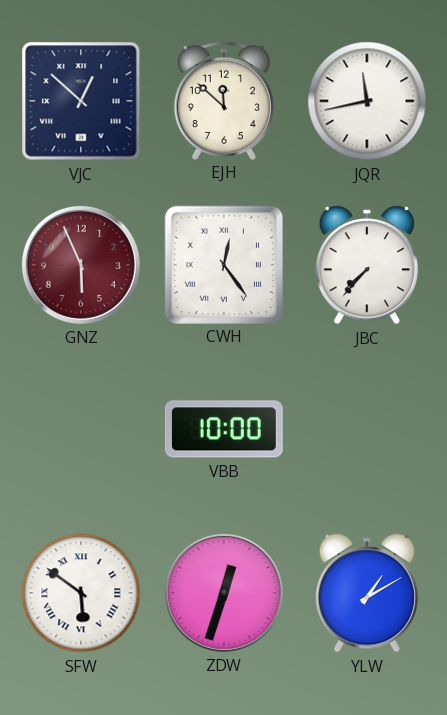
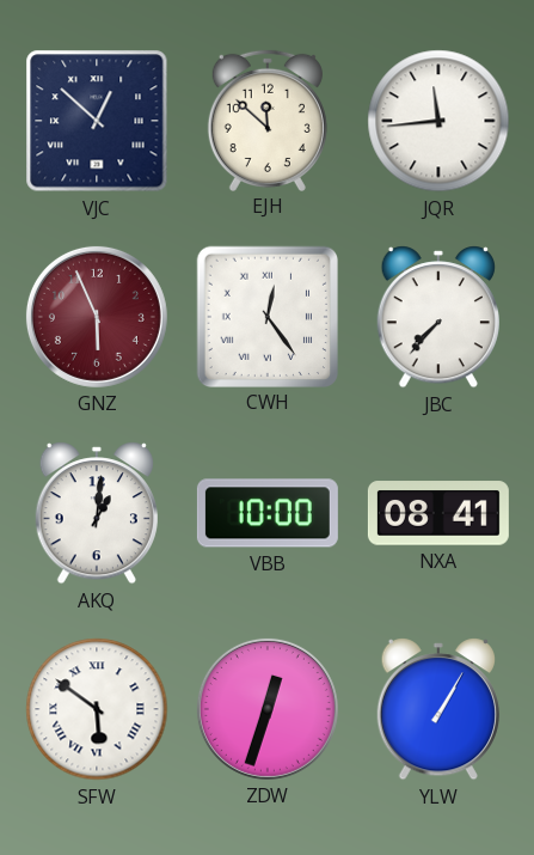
JQR: 11:43 -> 11:44
AKQ: none -> 1:01
NXA: none -> 08:41
YLW: 1:10 -> 1:05
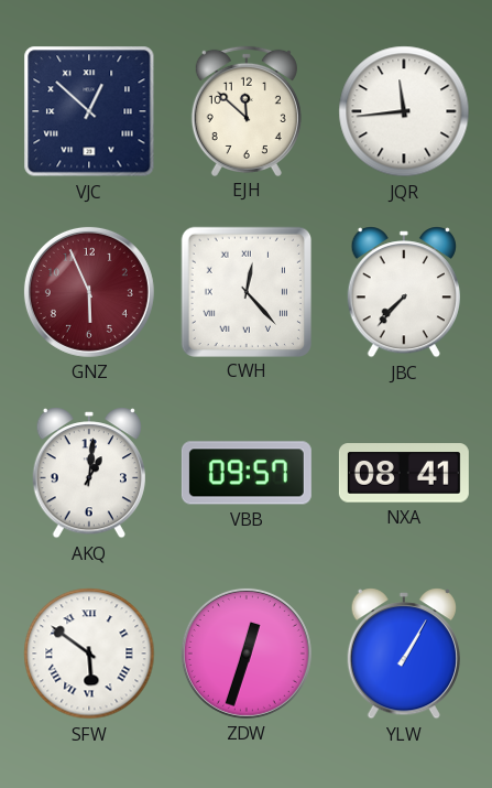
CWH: 12:24 -> 12:23
VBB: 10:00 -> 09:57
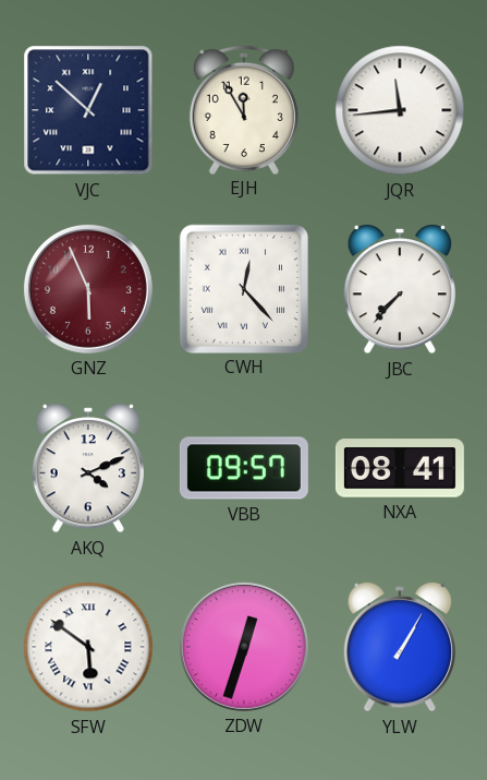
EJH: 11:52 -> 11:55
AKQ: 1:01 -> 4:11
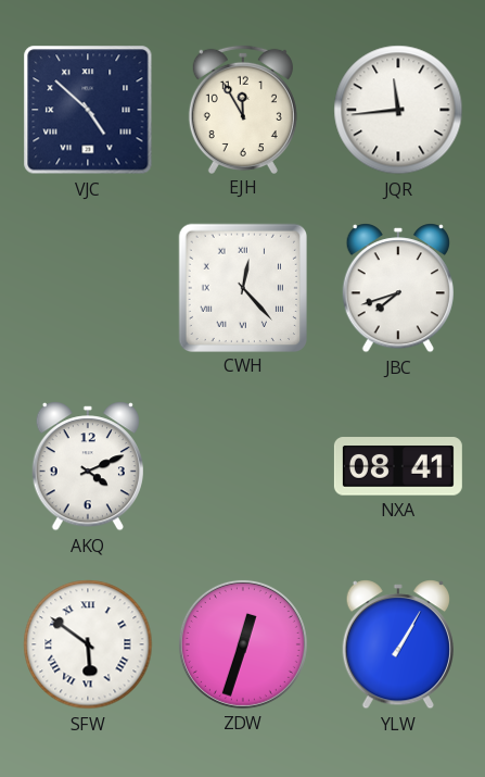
VJC: 12:52 -> 4:52
GNZ: 5:56 -> none
JBC: 7:37 -> 7:42
VBB: 09:57 -> none
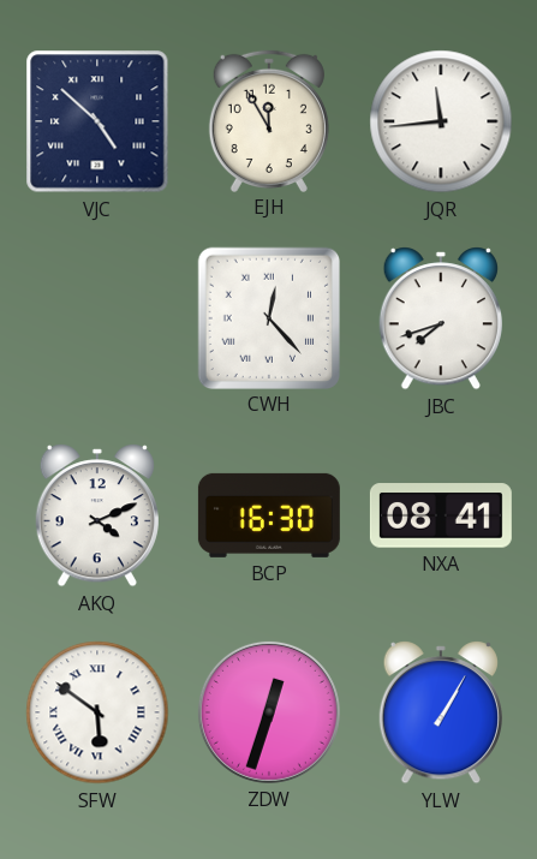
BCP: none -> 16:30
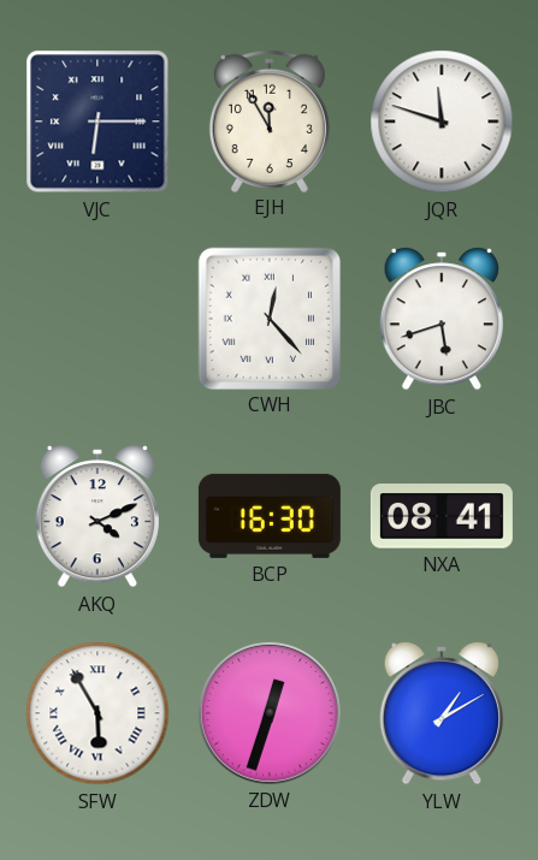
VJC: 4:52 -> 6:15
JQR: 11:44 -> 11:48
JBC: 7:42 -> 5:42
SFW: 5:51 -> 5:55
YLW: 1:05 -> 1:10
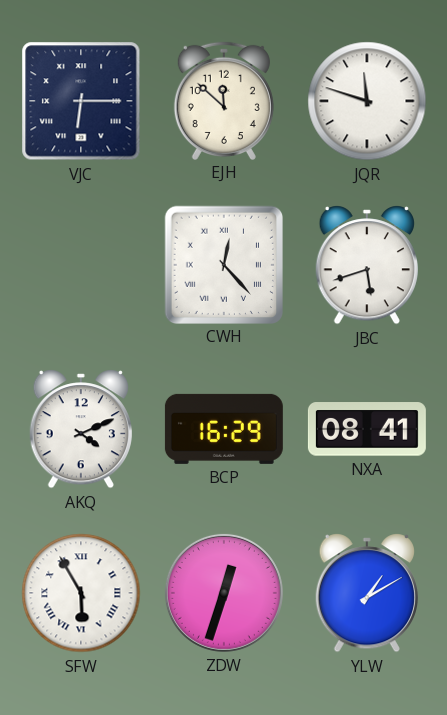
EJH: 11:55 -> 11:52
BCP: 16:30 -> 16:29
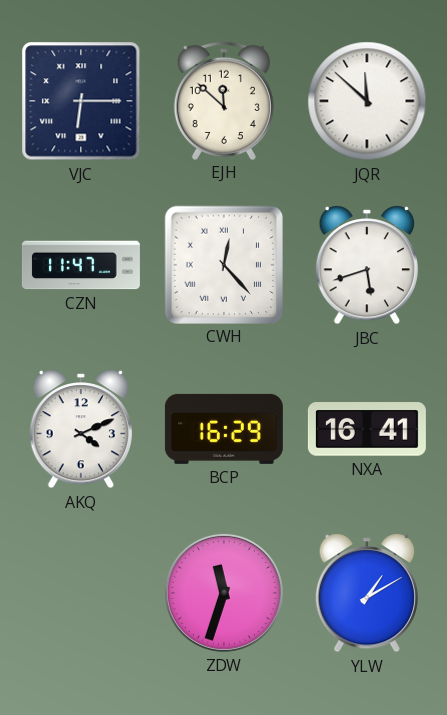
JQR: 11:48 -> 11:52
CZN: none -> 11:47
NXA: 08:41 -> 16:41
SFW: 5:55 -> none
ZDW: 12:33 -> 11:33
